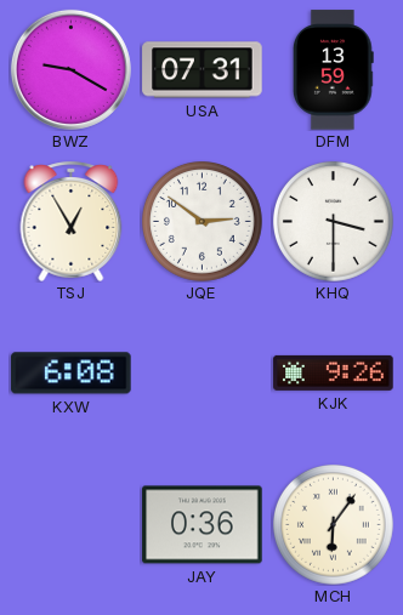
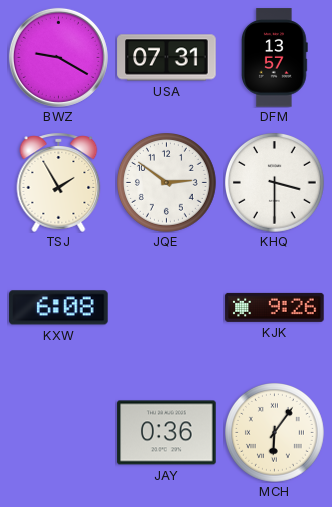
DFM: 13:59 -> 13:57
TSJ: 12:55 -> 1:55
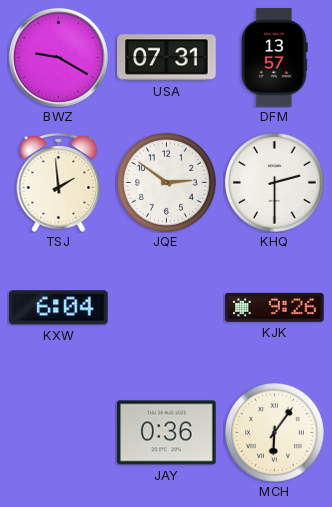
TSJ: 1:55 -> 1:59
KHQ: 3:30 -> 2:30
KXW: 6:08 -> 6:04
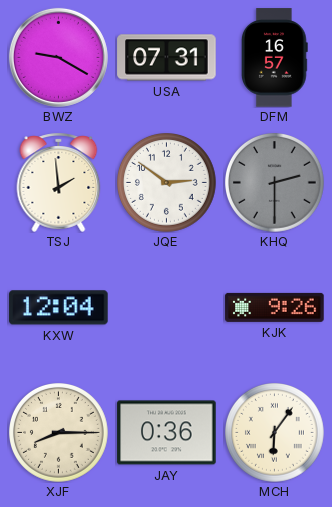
DFM: 13:57 -> 16:57
KHQ dial: white -> grey
KXW: 6:04 -> 12:04
XJF: none -> 8:15
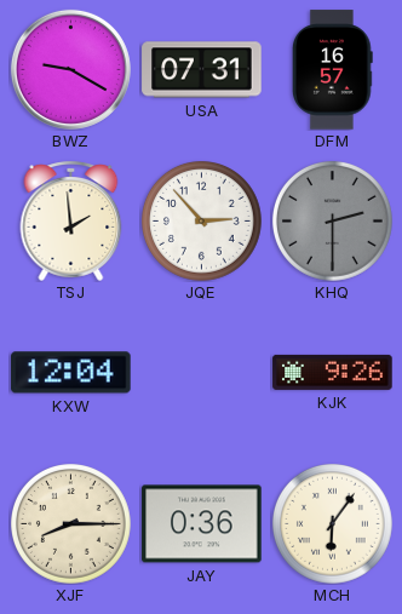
JQE: 2:51 -> 2:53
